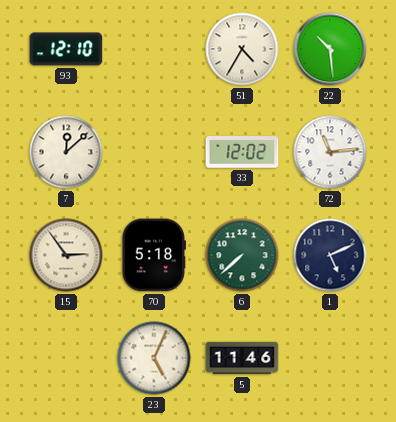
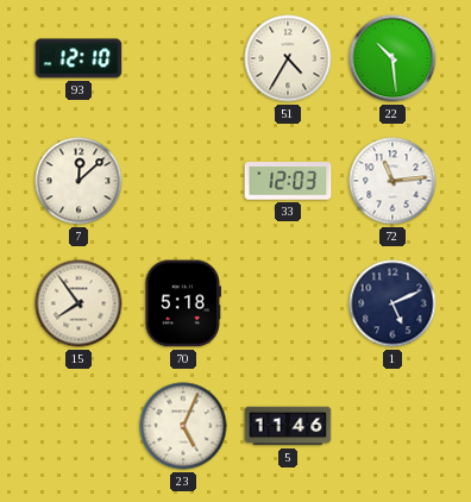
33: 12:02 -> 12:03
15: 2:54 -> 7:54
6: 7:38 -> none
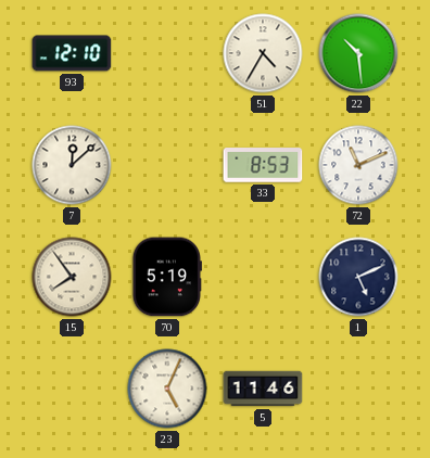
33: 12:03 -> 8:53
72: 11:14 -> 11:11
70: 5:18 -> 5:19
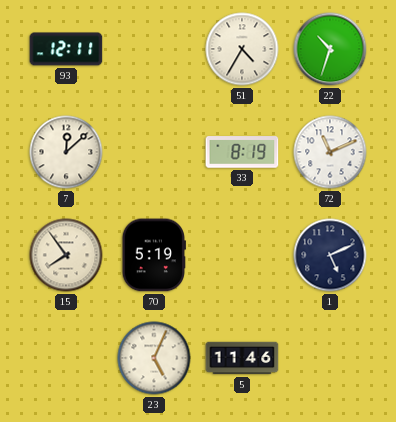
93: 12:10 -> 12:11
22: 10:29 -> 10:33
33: 8:53 -> 8:19
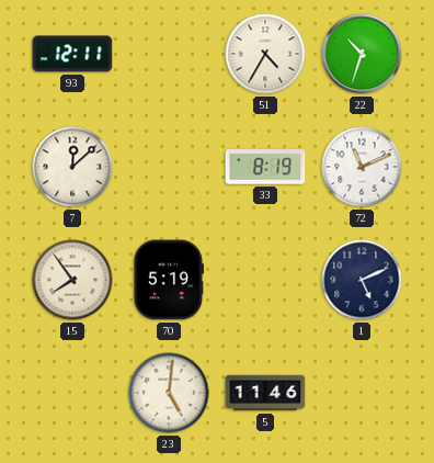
23: 5:04 -> 5:01
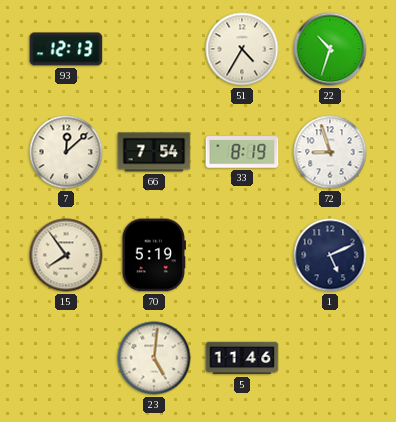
93: 12:11 -> 12:13
66: none -> 7:54
72: 11:11 -> 8:57
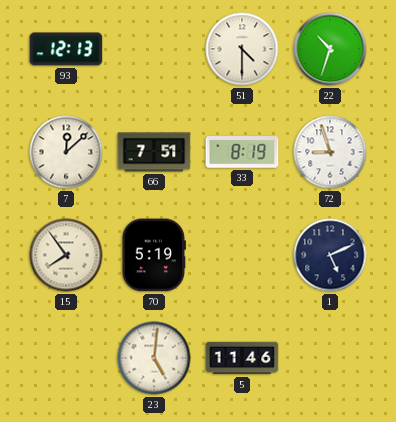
51: 4:35 -> 4:30
66: 7:54 -> 7:51
